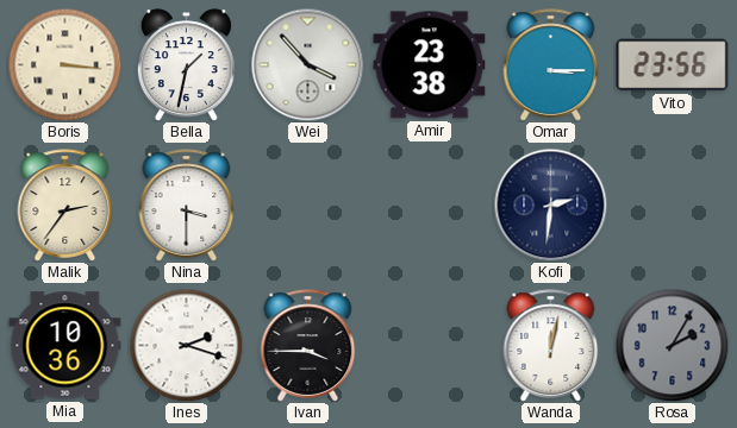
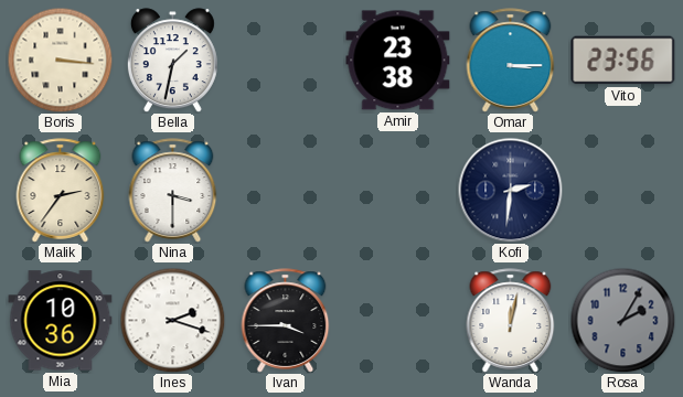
Wei: 3:53 -> none
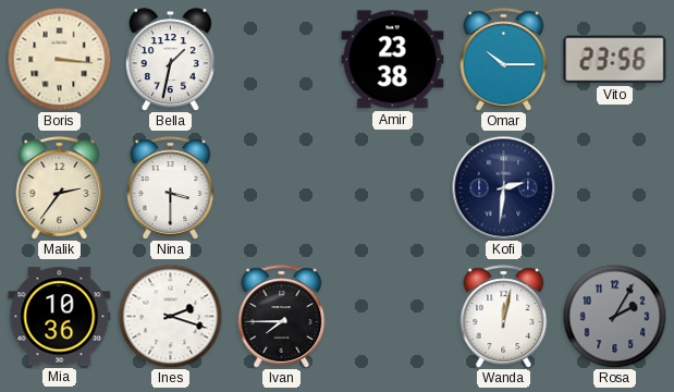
Omar: 3:15 -> 10:15
Ivan: 3:45 -> 7:45
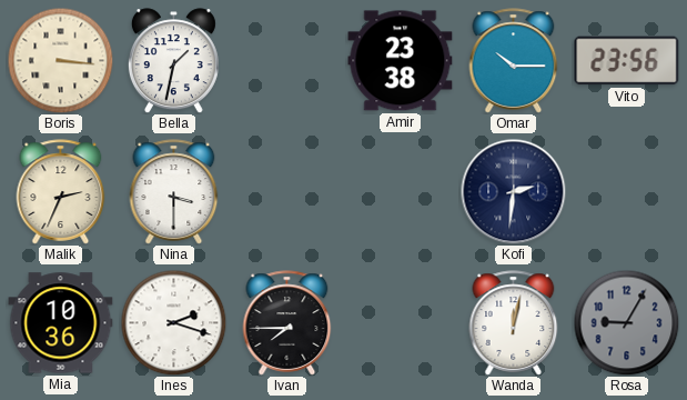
Malik: 2:36 -> 2:34
Rosa: 2:05 -> 9:05
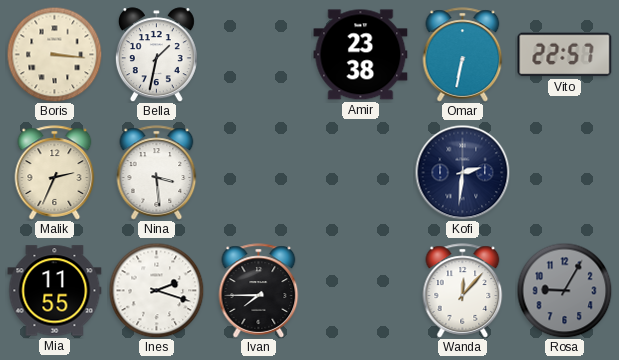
Omar: 10:15 -> 6:32
Vito: 23:56 -> 22:57
Nina: 3:30 -> 3:29
Mia: 10:36 -> 11:55
Wanda: 12:02 -> 12:07
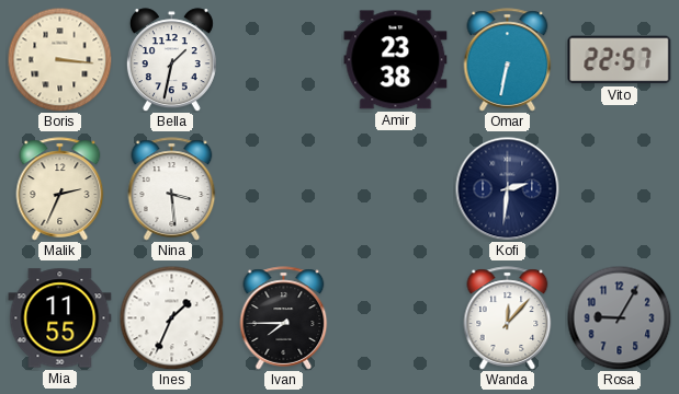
Ines: 2:18 -> 1:34
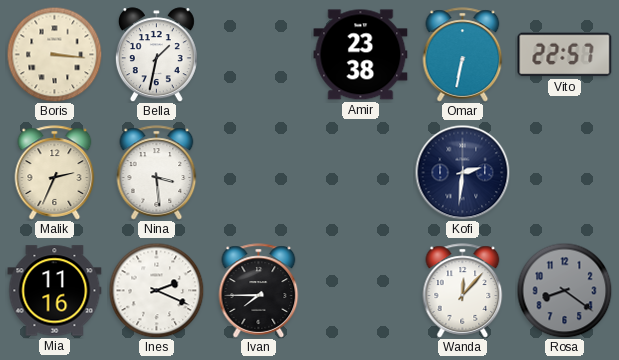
Mia: 11:55 -> 11:16
Ines: 1:34 -> 2:19
Rosa: 9:05 -> 8:21
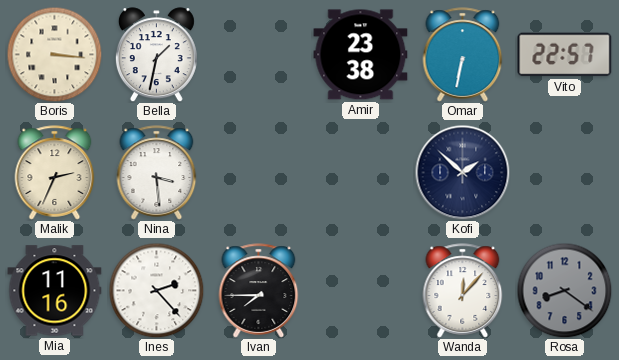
Kofi: 2:31 -> 1:52
Ines: 2:19 -> 2:23
